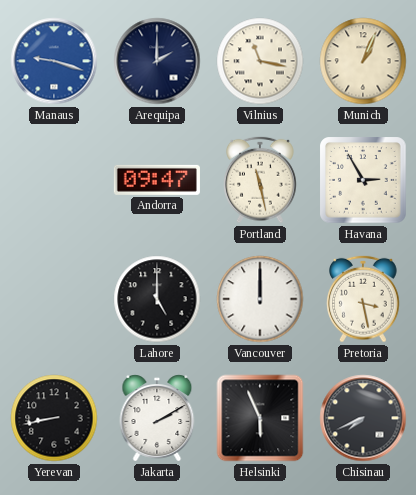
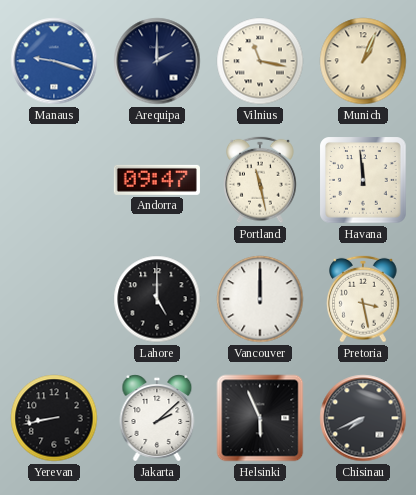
Havana: 2:55 -> 11:59
Jakarta: 2:10 -> 2:08
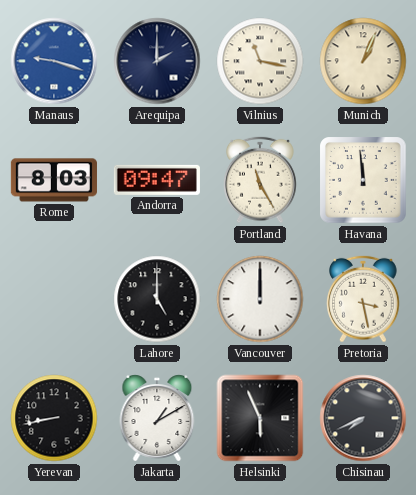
Rome: none -> 8:03
Portland: 11:28 -> 11:25
Jakarta: 2:08 -> 1:10
